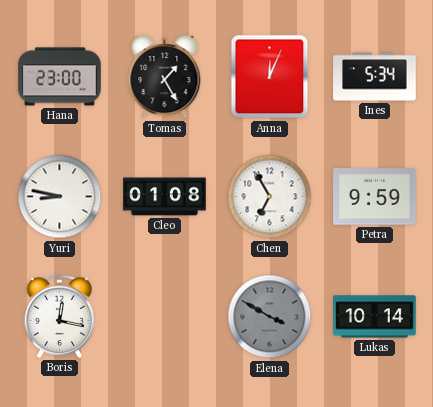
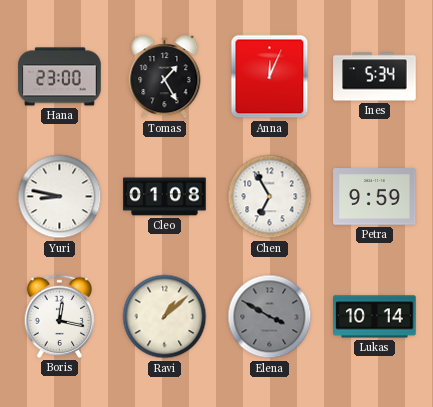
Ravi: none -> 1:08
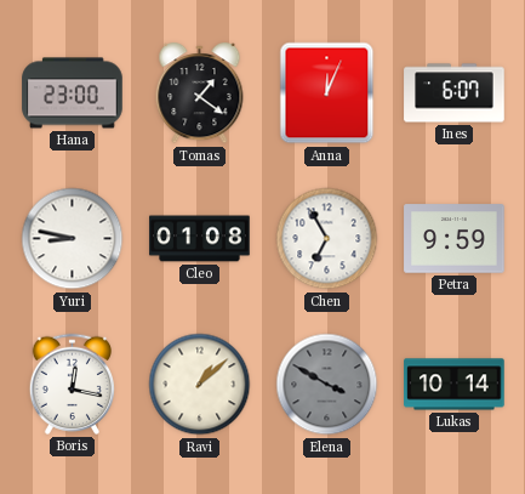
Tomas: 1:25 -> 1:21
Ines: 5:34 -> 6:07
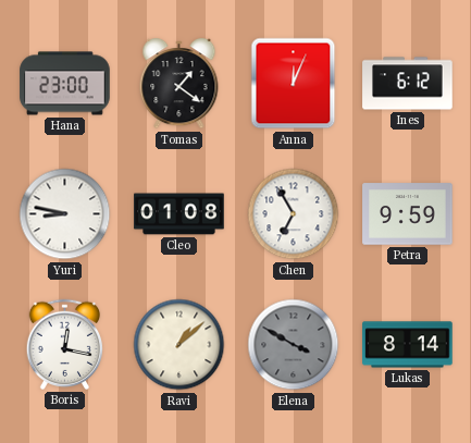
Ines: 6:07 -> 6:12
Lukas: 10:14 -> 8:14
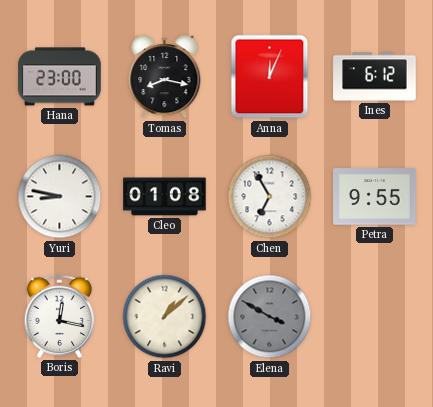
Tomas: 1:21 -> 8:17
Petra: 9:59 -> 9:55
Lukas: 8:14 -> none
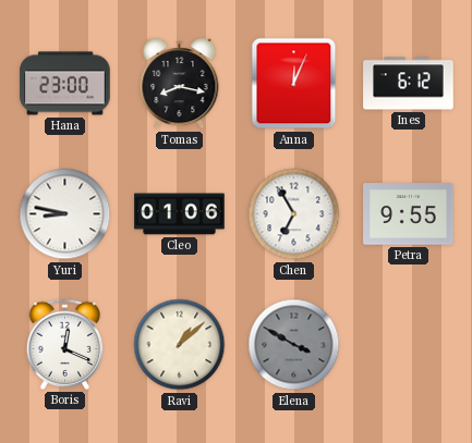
Cleo: 01:08 -> 01:06
Boris: 12:17 -> 12:19
